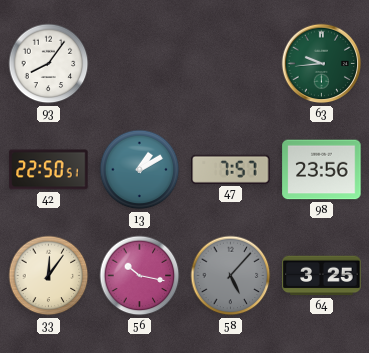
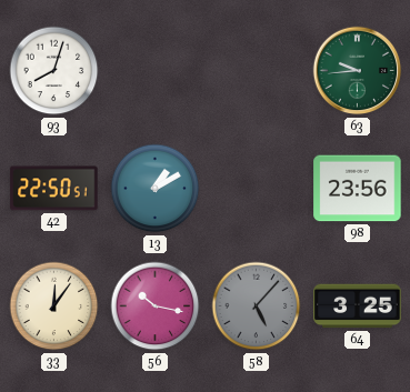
93: 8:06 -> 8:03
47: 7:57 -> none
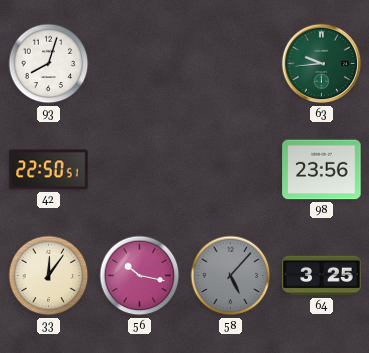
13: 1:10 -> none
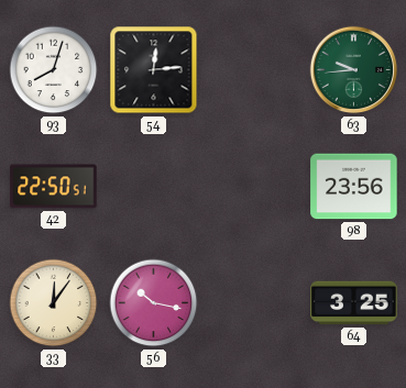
54: none -> 12:14
58: 5:07 -> none
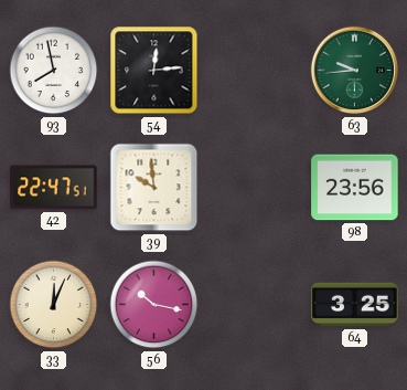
93: 8:03 -> 7:58
42: 22:50 -> 22:47
39: none -> 9:59
33: 12:06 -> 12:04
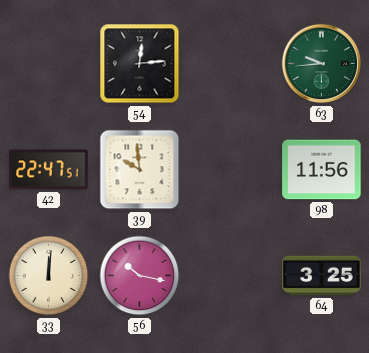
93: 7:58 -> none
98: 23:56 -> 11:56
33: 12:04 -> 12:01
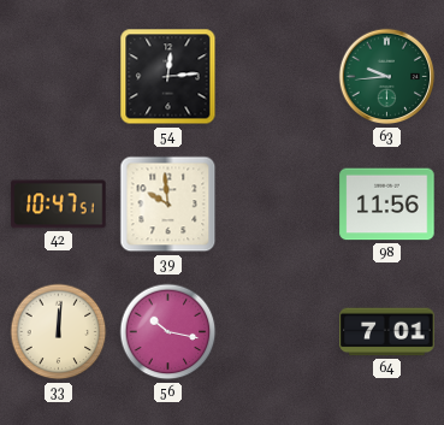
42: 22:47 -> 10:47
64: 3:25 -> 7:01
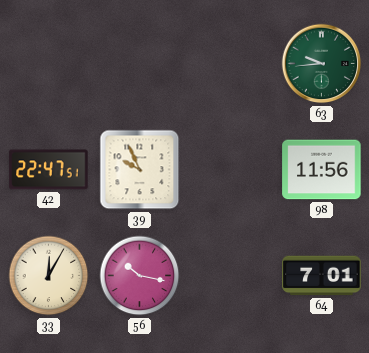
54: 12:14 -> none
42: 10:47 -> 22:47
39: 9:59 -> 9:56
33: 12:01 -> 12:05
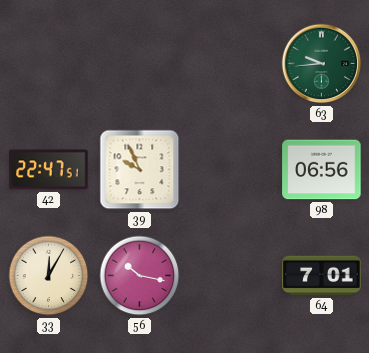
98: 11:56 -> 06:56
